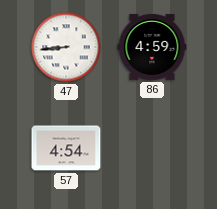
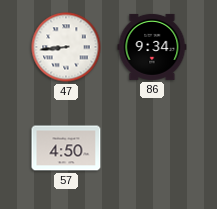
86: 4:59 -> 9:34
57: 4:54 -> 4:50
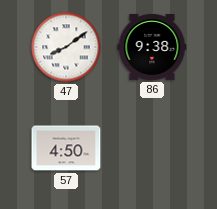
47: 8:44 -> 8:09
86: 9:34 -> 9:38
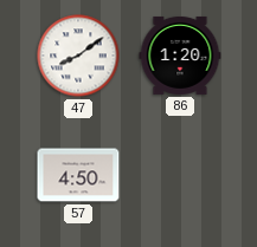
86: 9:38 -> 1:20
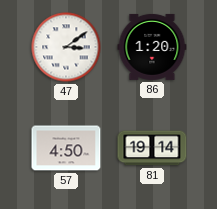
47: 8:09 -> 3:09
81: none -> 19:14
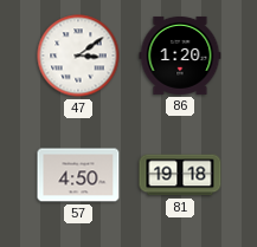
81: 19:14 -> 19:18
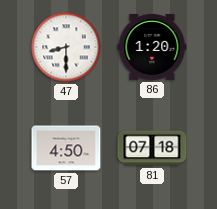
47: 3:09 -> 8:30
81: 19:18 -> 07:18
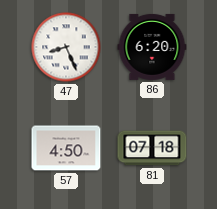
47: 8:30 -> 8:26
86: 1:20 -> 6:20
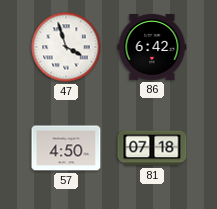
47: 8:26 -> 3:57
86: 6:20 -> 6:42
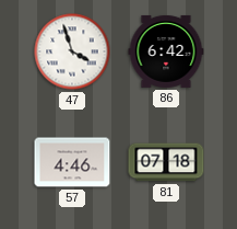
57: 4:50 -> 4:46
